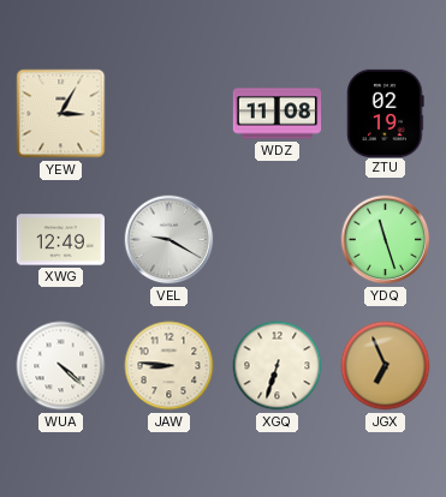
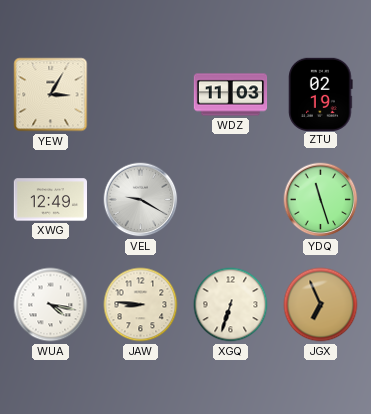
WDZ: 11:08 -> 11:03
WUA: 4:22 -> 4:17
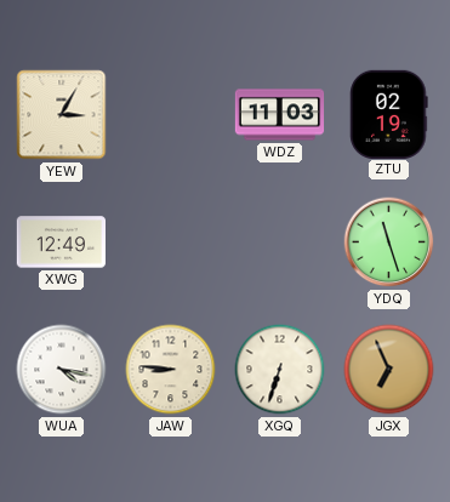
VEL: 9:20 -> none
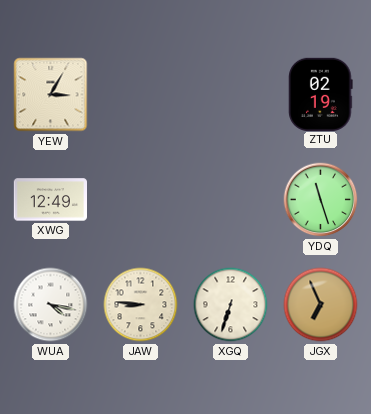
WDZ: 11:03 -> none
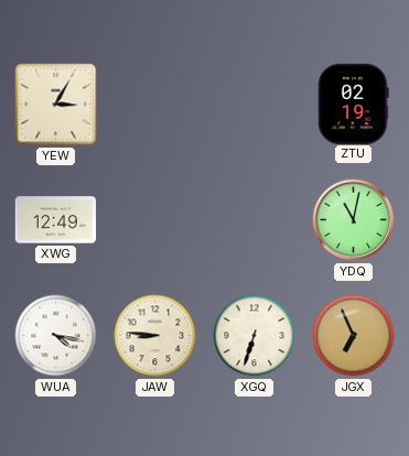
YDQ: 11:27 -> 11:02
